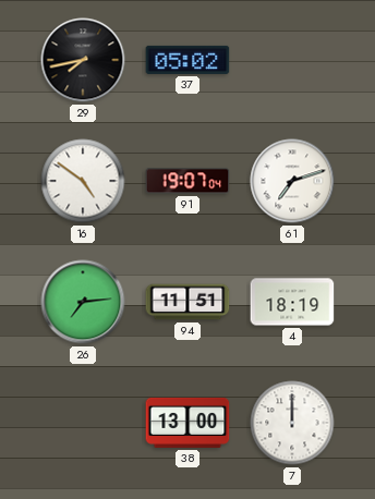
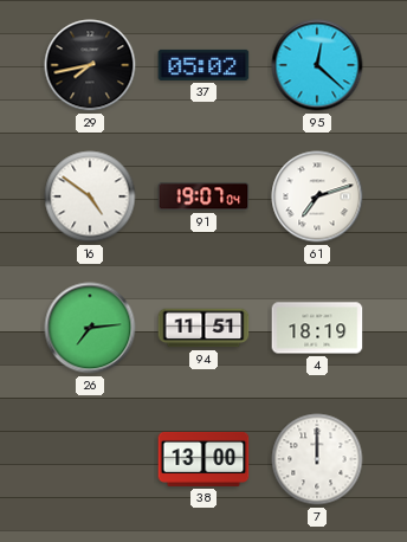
95: none -> 12:22
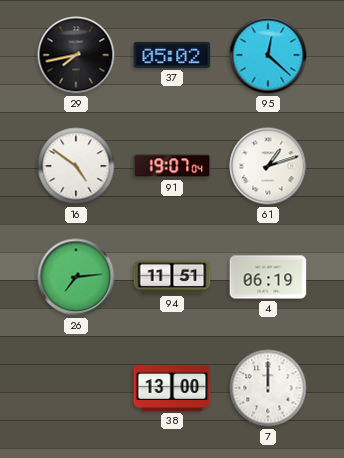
61: 7:12 -> 1:12
4: 18:19 -> 06:19
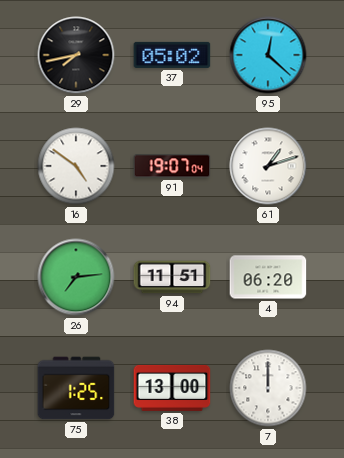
4: 06:19 -> 06:20
75: none -> 1:25
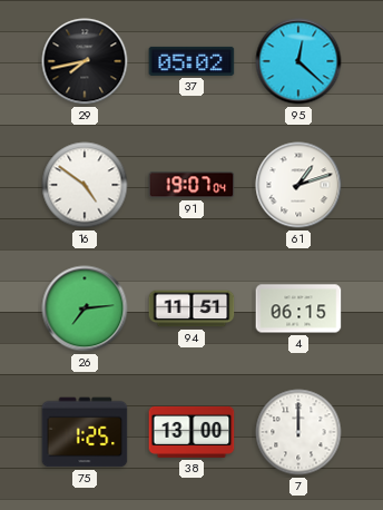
4: 06:20 -> 06:15
